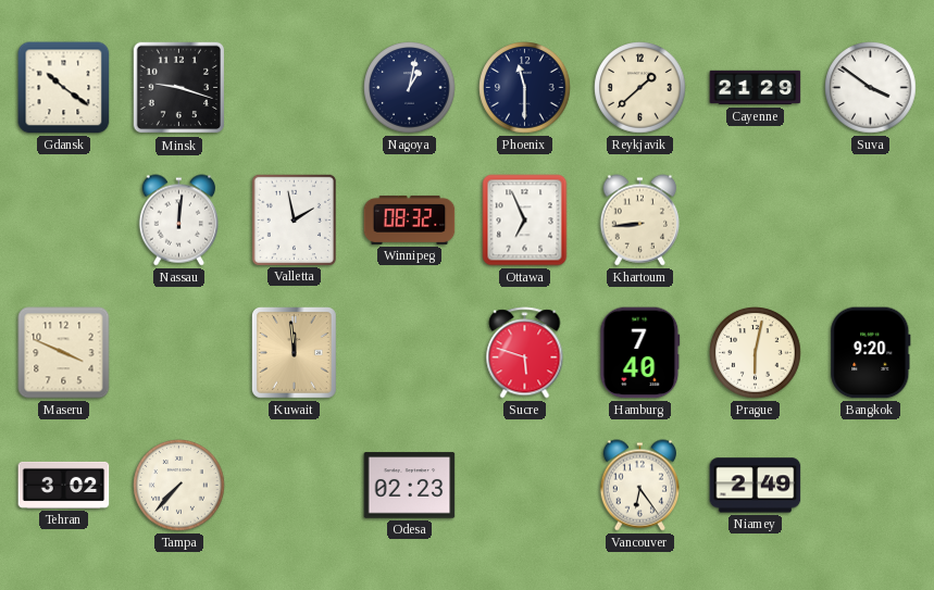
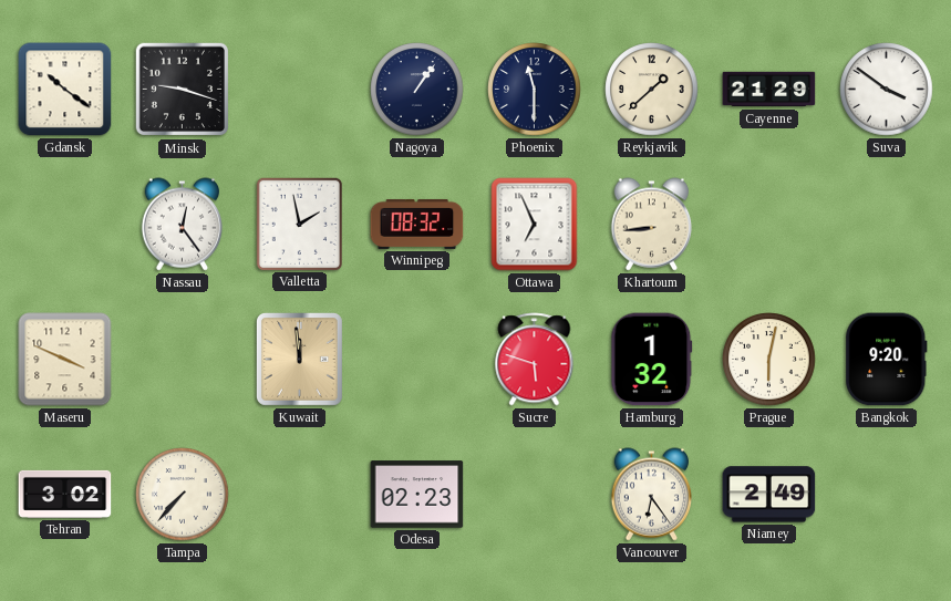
Nagoya: 1:02 -> 1:06
Nassau: 12:01 -> 12:24
Hamburg: 7:40 -> 1:32
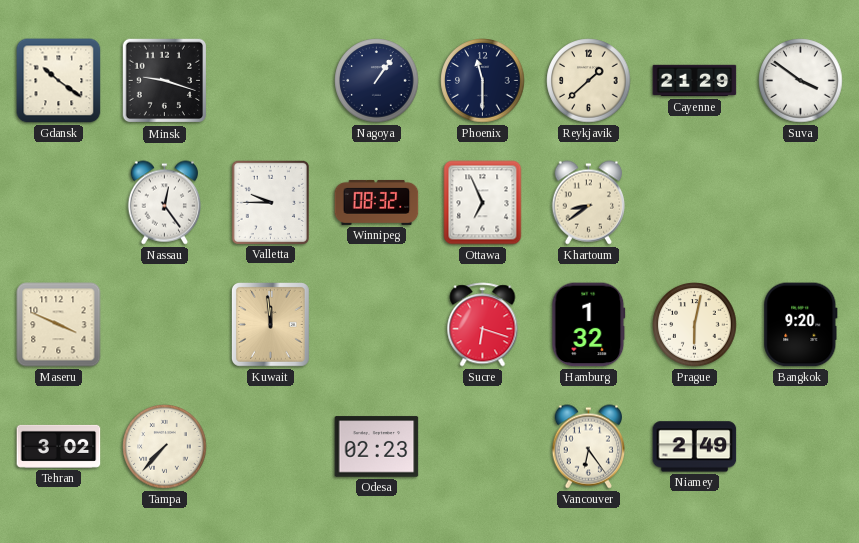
Valletta: 1:58 -> 9:45
Khartoum: 8:44 -> 8:39
Sucre: 5:48 -> 6:18
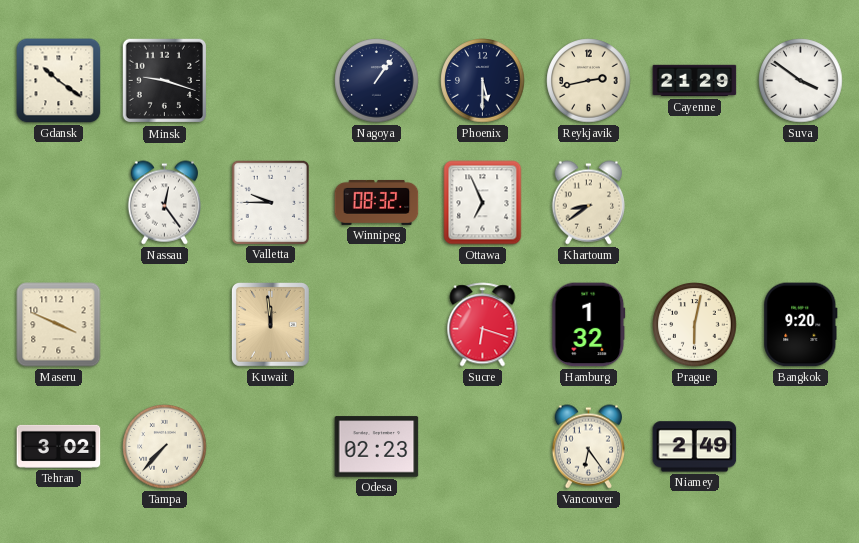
Phoenix: 11:30 -> 5:30
Reykjavik: 1:38 -> 2:43
